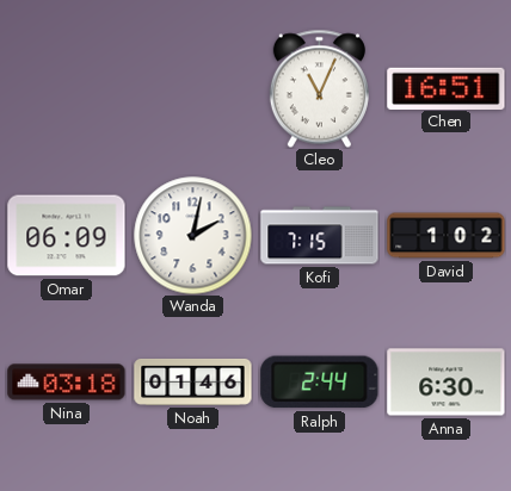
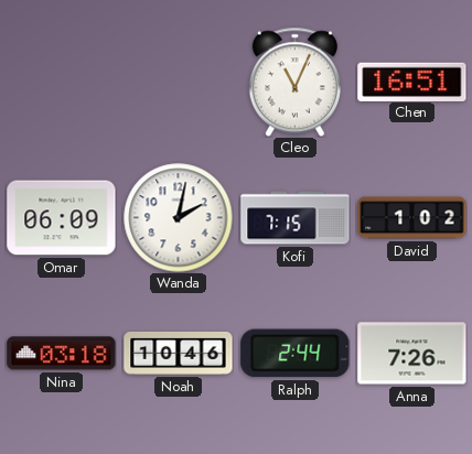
Noah: 01:46 -> 10:46
Anna: 6:30 -> 7:26
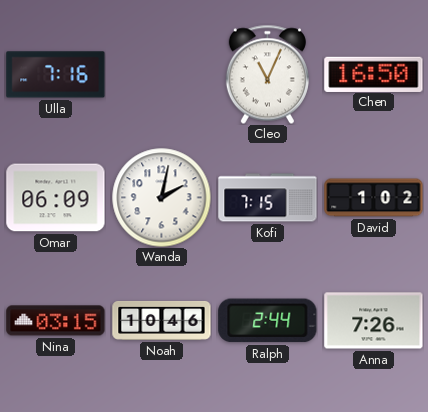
Ulla: none -> 7:16
Chen: 16:51 -> 16:50
Nina: 03:18 -> 03:15
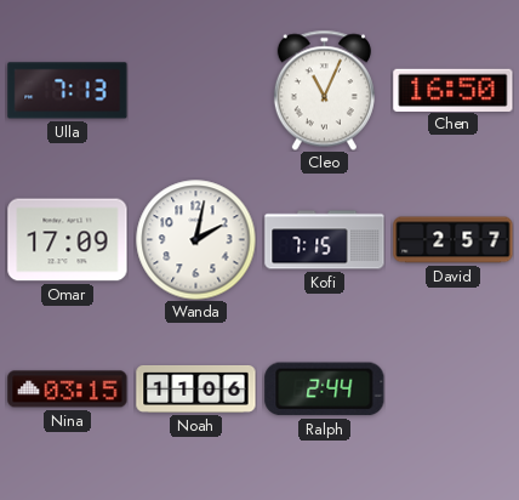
Ulla: 7:16 -> 7:13
Omar: 06:09 -> 17:09
David: 1:02 -> 2:57
Noah: 10:46 -> 11:06
Anna: 7:26 -> none
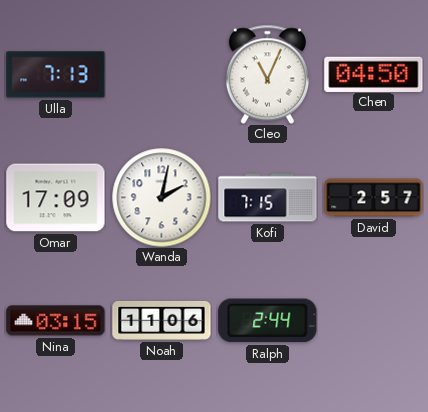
Chen: 16:50 -> 04:50
